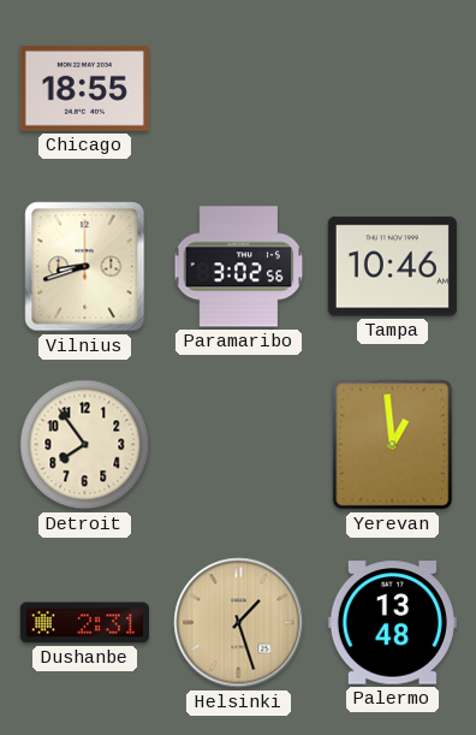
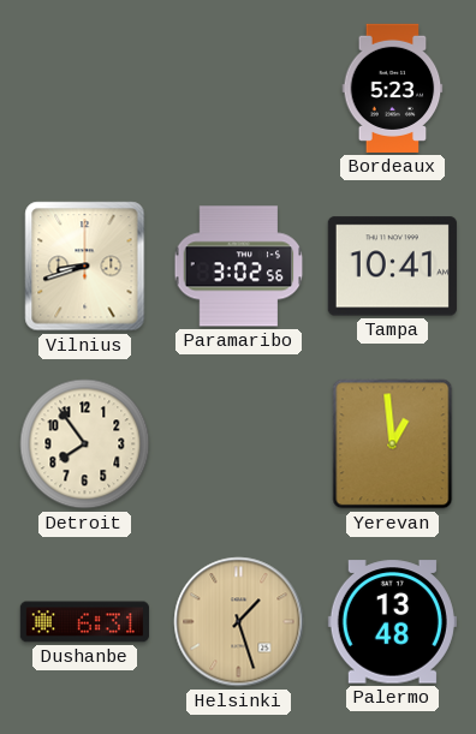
Chicago: 18:55 -> none
Bordeaux: none -> 5:23
Tampa: 10:46 -> 10:41
Dushanbe: 2:31 -> 6:31
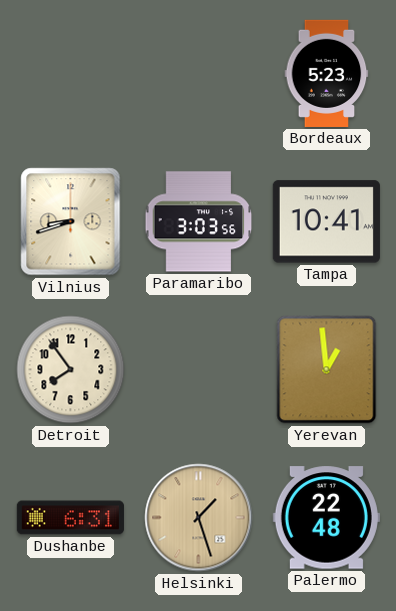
Paramaribo: 3:02 -> 3:03
Palermo: 13:48 -> 22:48
